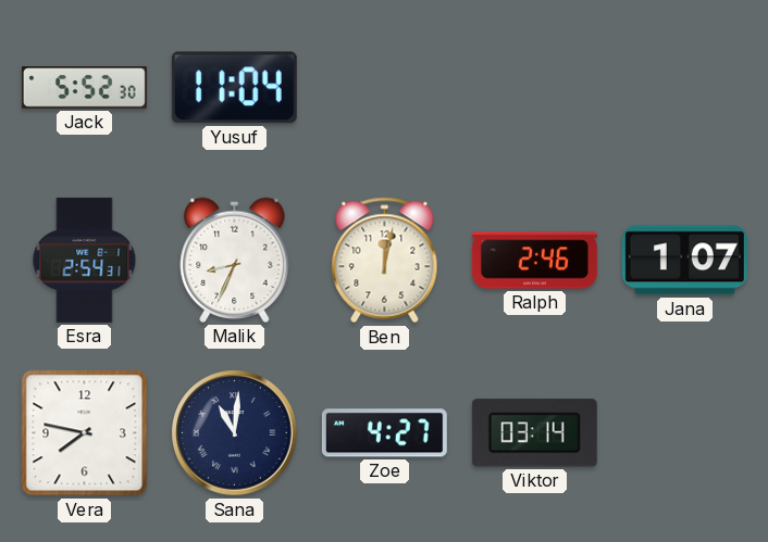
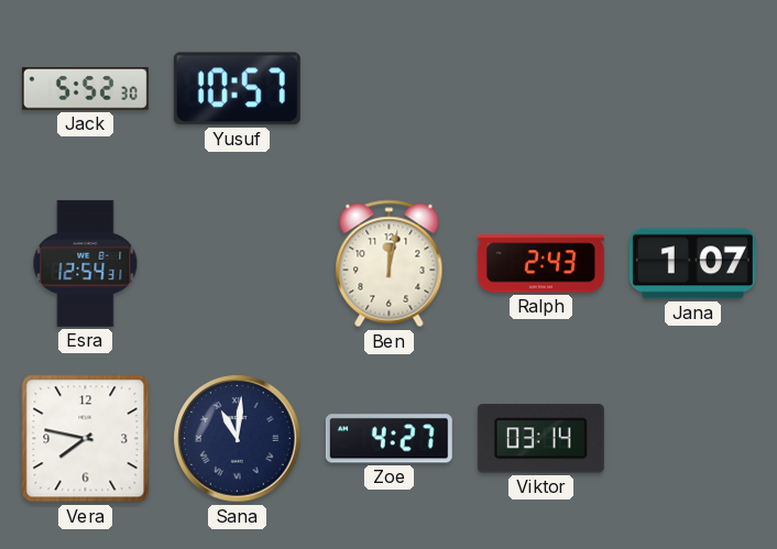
Yusuf: 11:04 -> 10:57
Esra: 2:54 -> 12:54
Malik: 8:34 -> none
Ralph: 2:46 -> 2:43
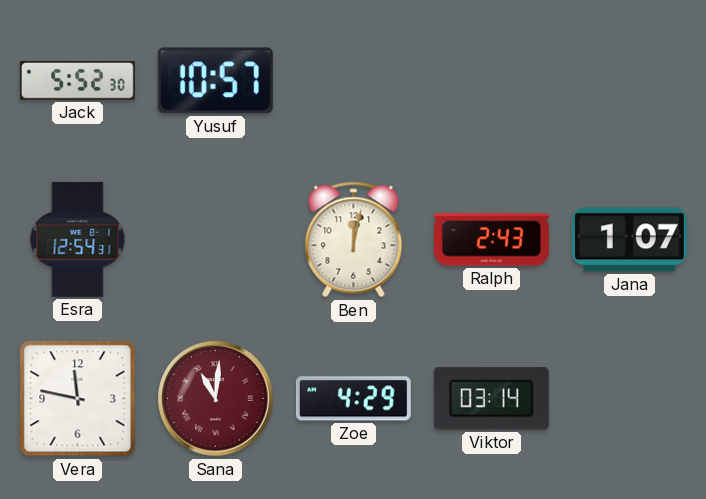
Vera: 7:47 -> 11:47
Sana dial: navy -> burgundy
Zoe: 4:27 -> 4:29
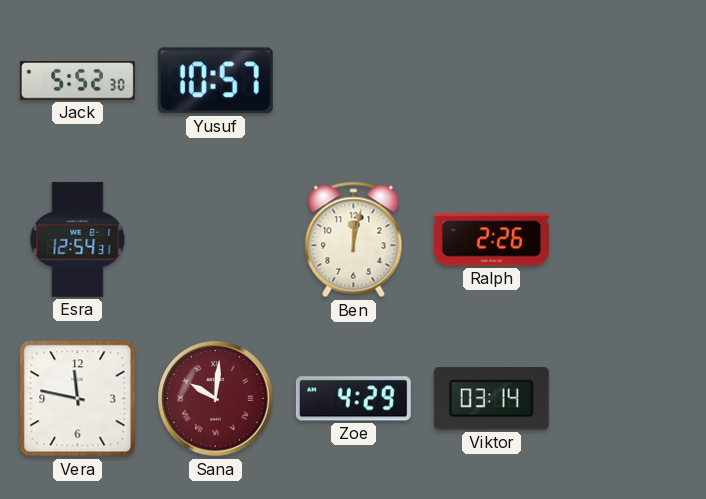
Ralph: 2:43 -> 2:26
Jana: 1:07 -> none
Sana: 11:01 -> 10:01
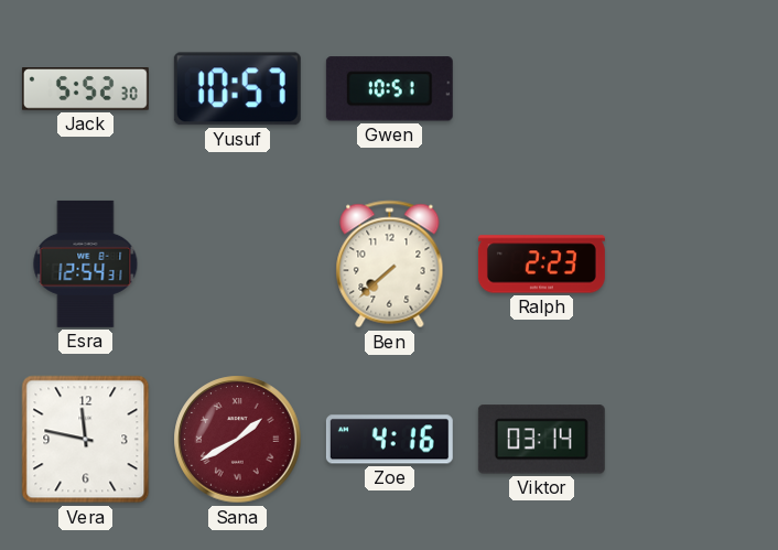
Gwen: none -> 10:51
Ben: 12:02 -> 7:38
Ralph: 2:26 -> 2:23
Sana: 10:01 -> 1:40
Zoe: 4:29 -> 4:16
